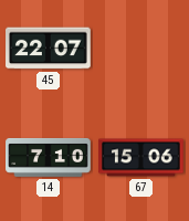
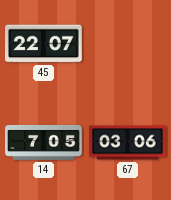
14: 7:10 -> 7:05
67: 15:06 -> 03:06
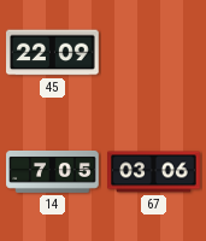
45: 22:07 -> 22:09
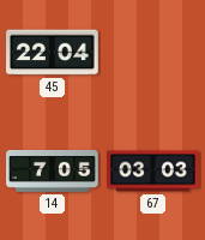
45: 22:09 -> 22:04
67: 03:06 -> 03:03
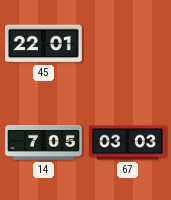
45: 22:04 -> 22:01
